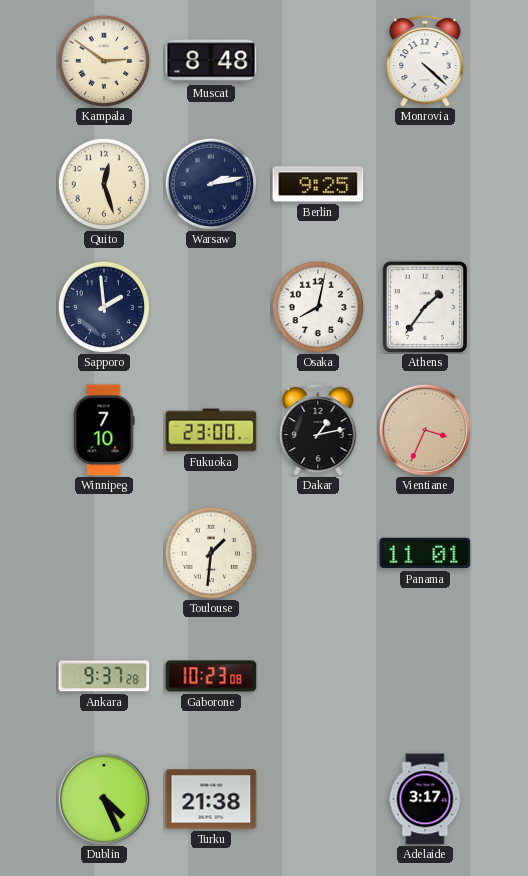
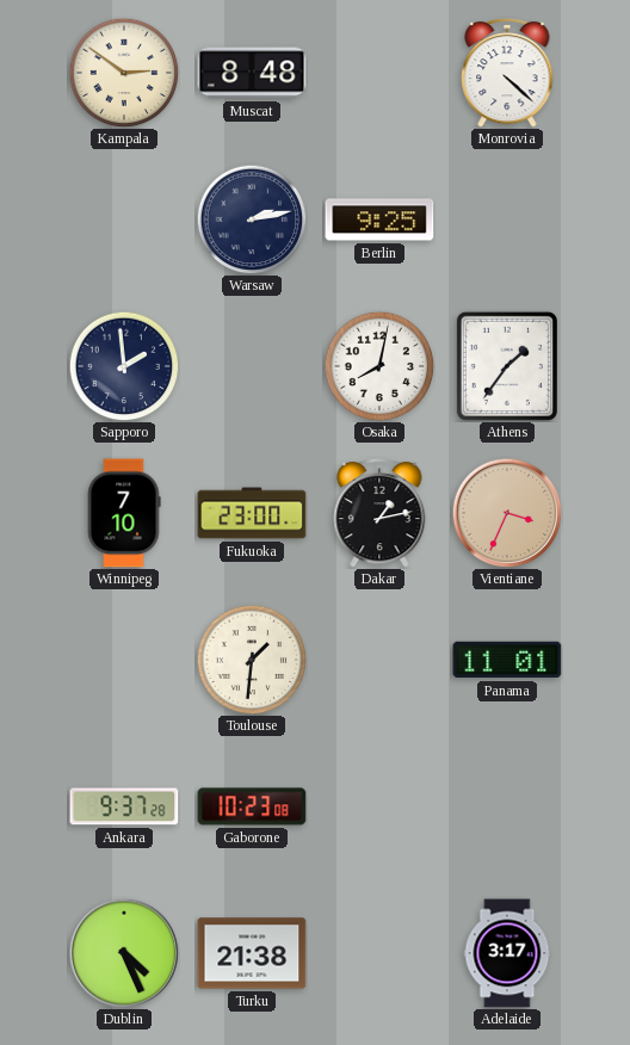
Quito: 12:27 -> none
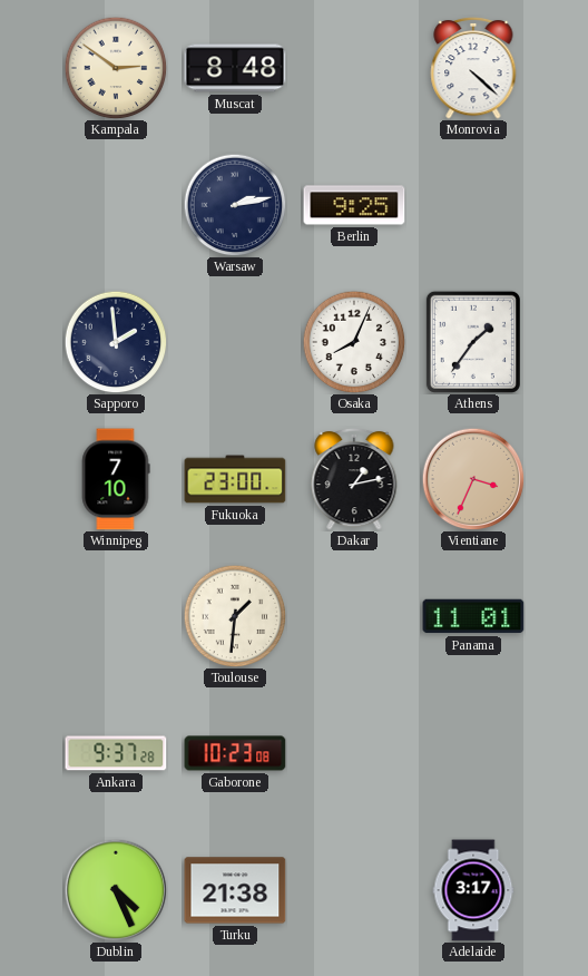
Osaka: 8:02 -> 8:04
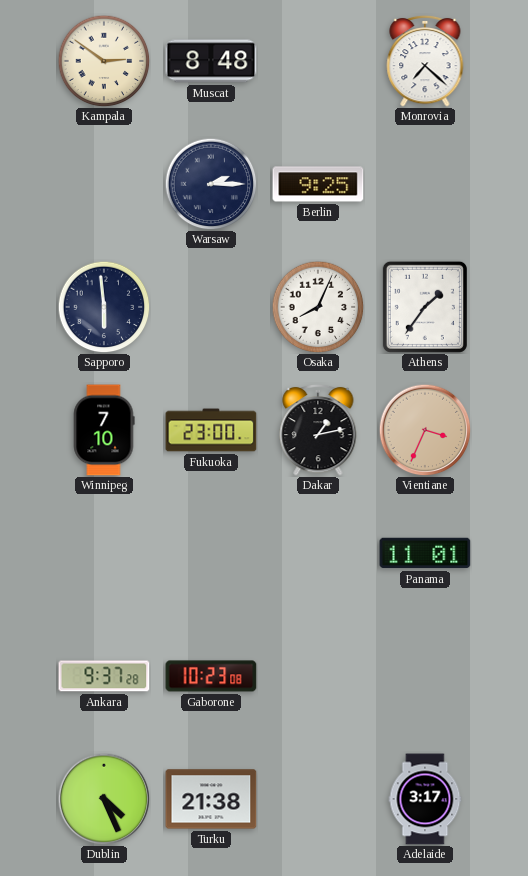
Monrovia: 4:22 -> 7:22
Warsaw: 2:13 -> 2:15
Sapporo: 1:59 -> 5:59
Toulouse: 1:31 -> none
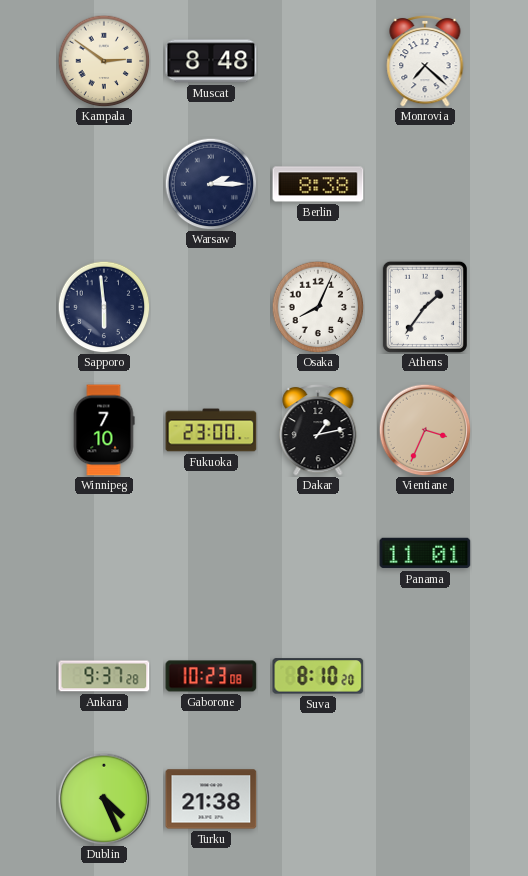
Berlin: 9:25 -> 8:38
Suva: none -> 8:10
Adelaide: 3:17 -> none
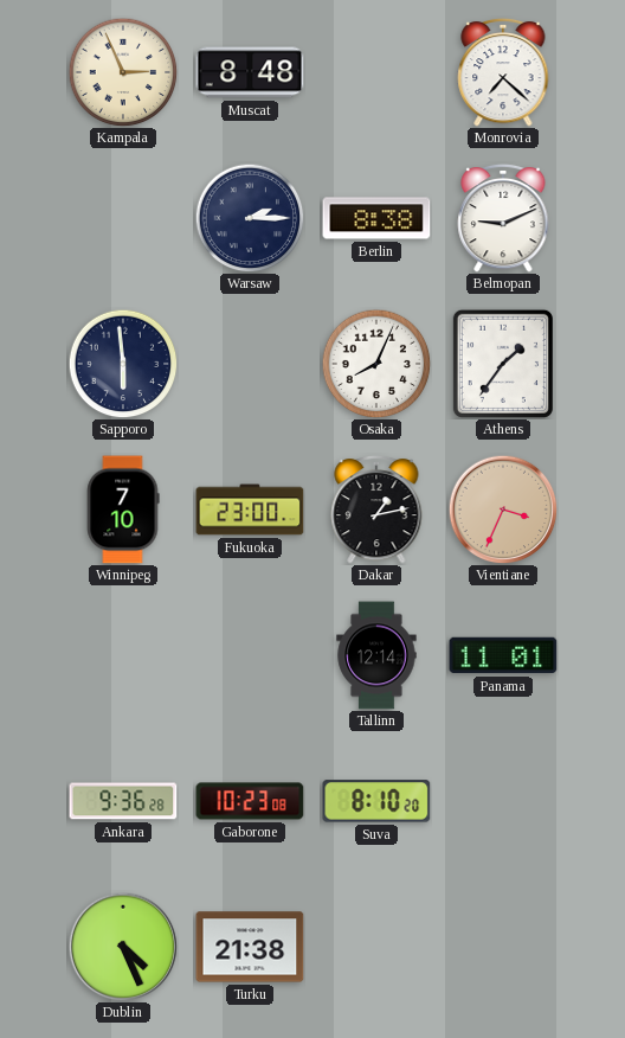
Kampala: 2:51 -> 2:56
Belmopan: none -> 9:11
Tallinn: none -> 12:14
Ankara: 9:37 -> 9:36
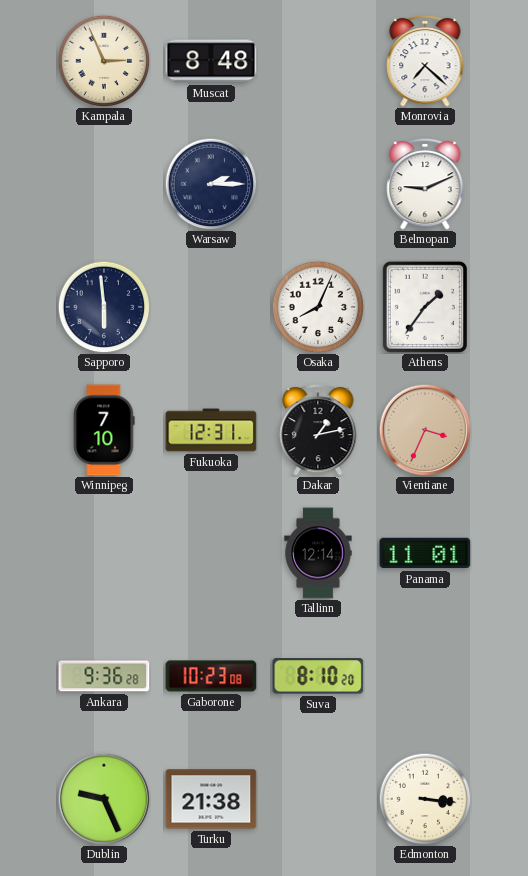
Berlin: 8:38 -> none
Fukuoka: 23:00 -> 12:31
Dublin: 4:26 -> 9:26
Edmonton: none -> 3:16
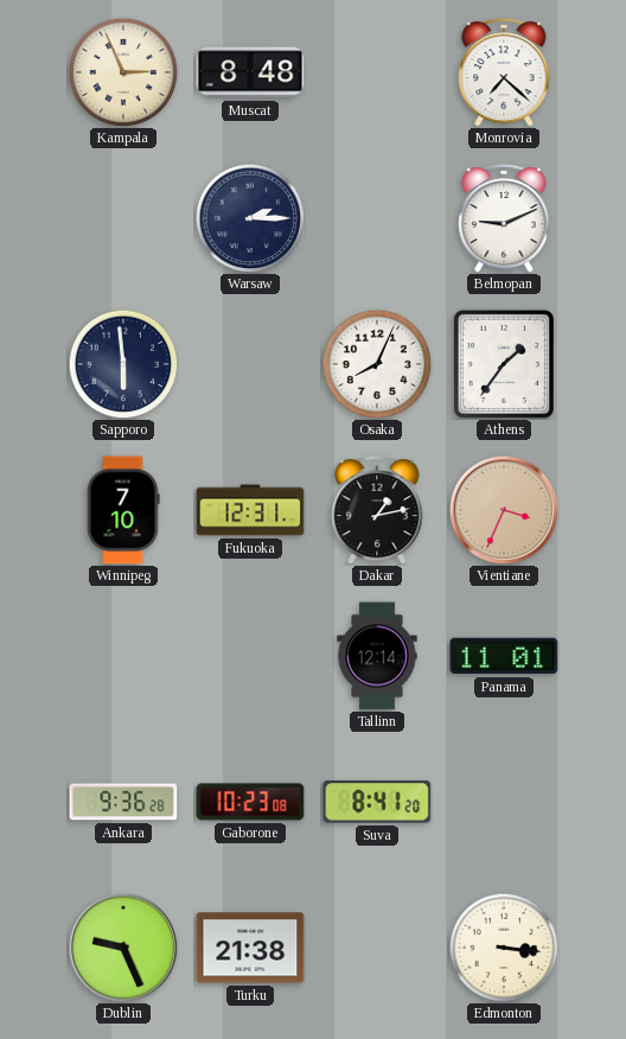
Suva: 8:10 -> 8:41
